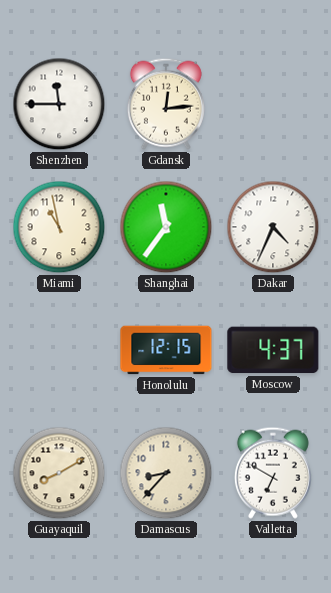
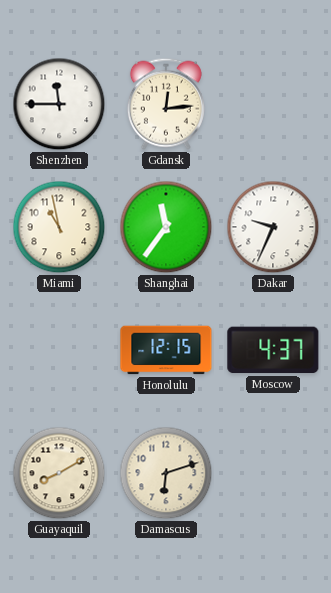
Dakar: 4:34 -> 9:34
Damascus: 8:37 -> 6:12
Valletta: 6:50 -> none
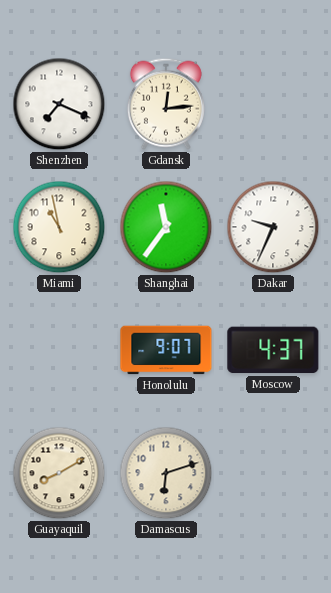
Shenzhen: 11:45 -> 7:19
Honolulu: 12:15 -> 9:07
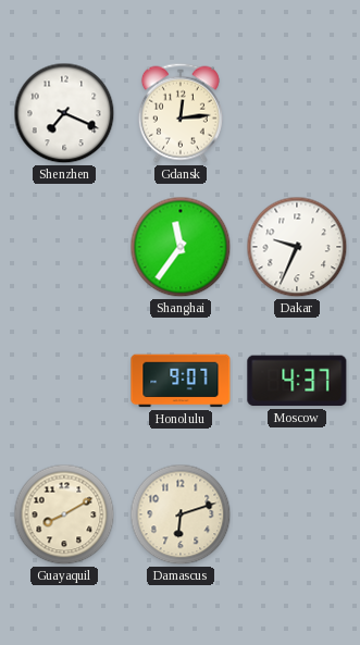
Miami: 10:58 -> none
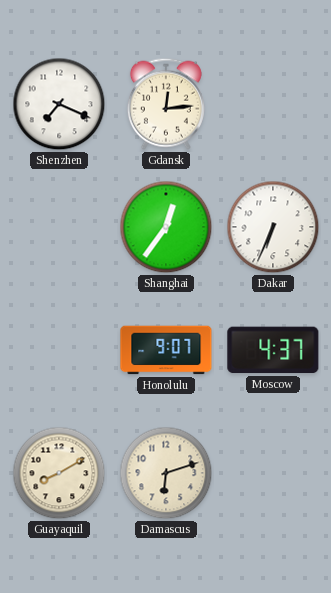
Shanghai: 11:36 -> 12:36
Dakar: 9:34 -> 6:34
